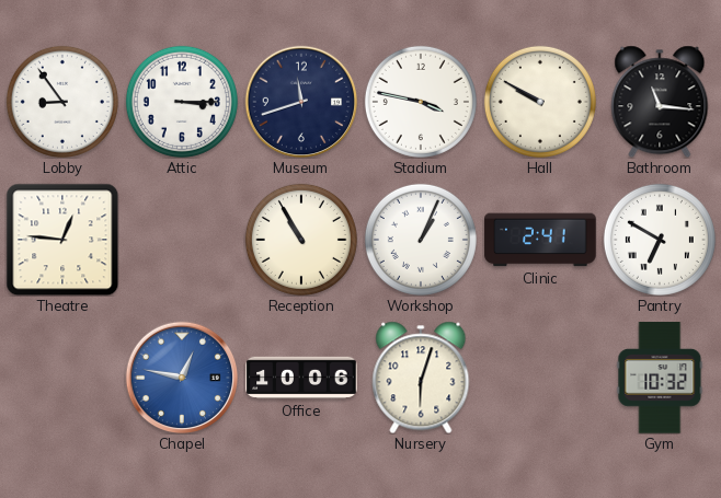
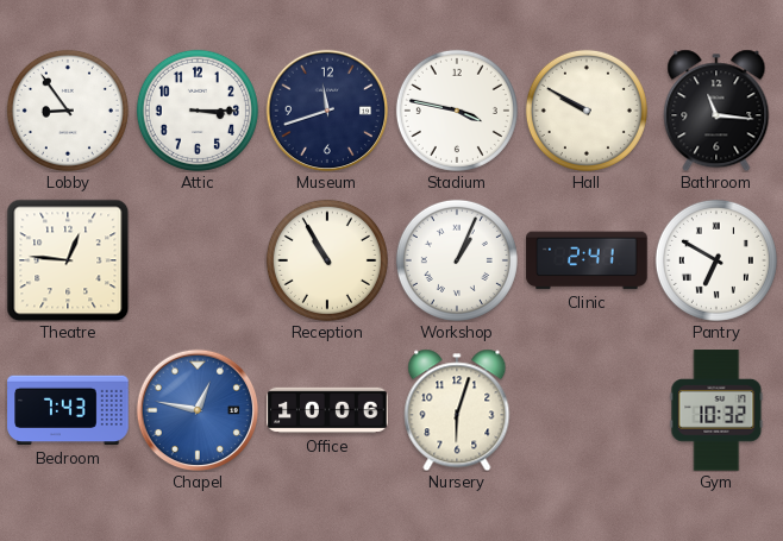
Bedroom: none -> 7:43
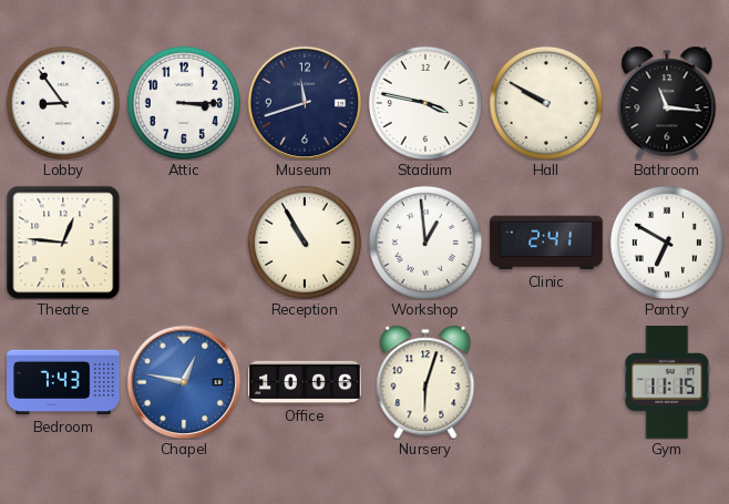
Workshop: 1:04 -> 12:59
Gym: 10:32 -> 11:15
